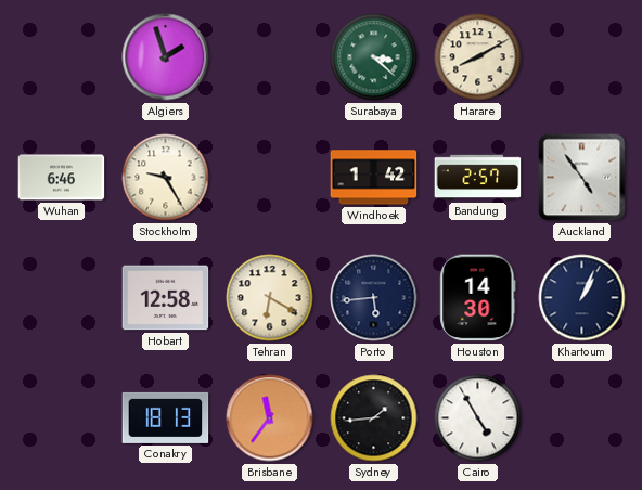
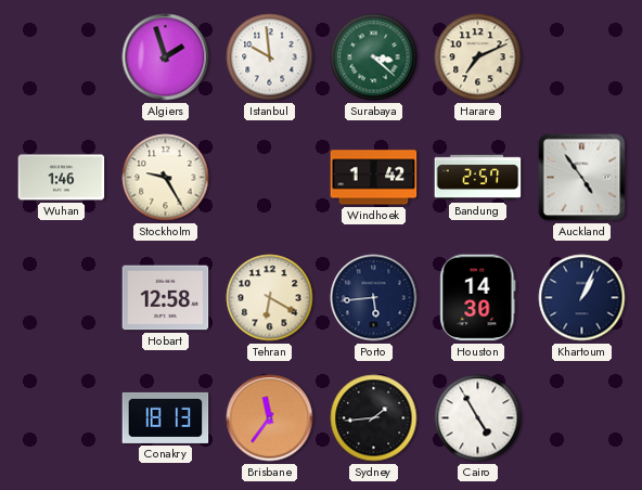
Istanbul: none -> 9:59
Harare: 8:10 -> 7:11
Wuhan: 6:46 -> 1:46
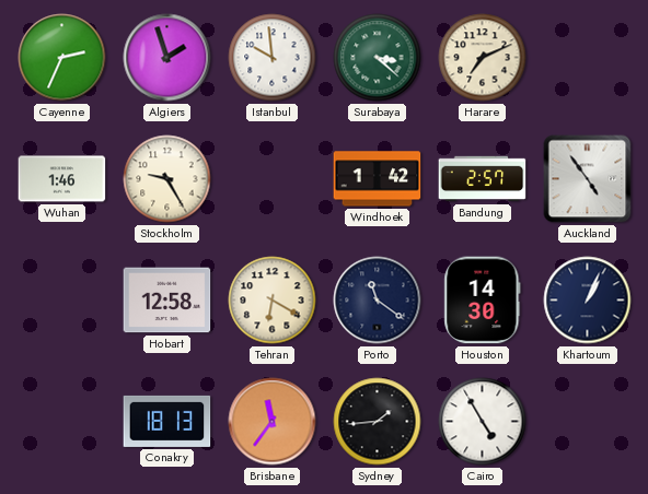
Cayenne: none -> 2:34
Porto: 5:44 -> 11:21
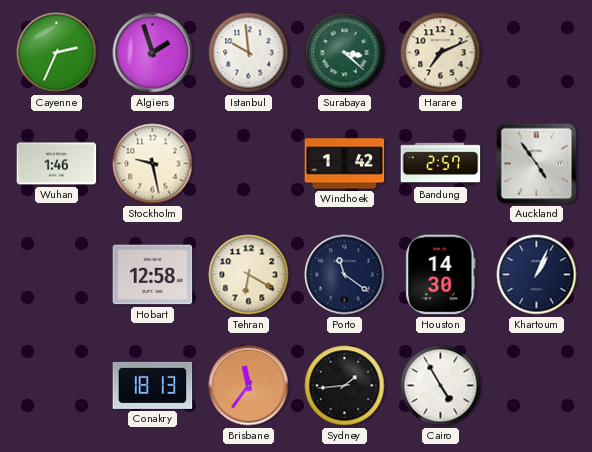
Stockholm: 9:25 -> 9:28
